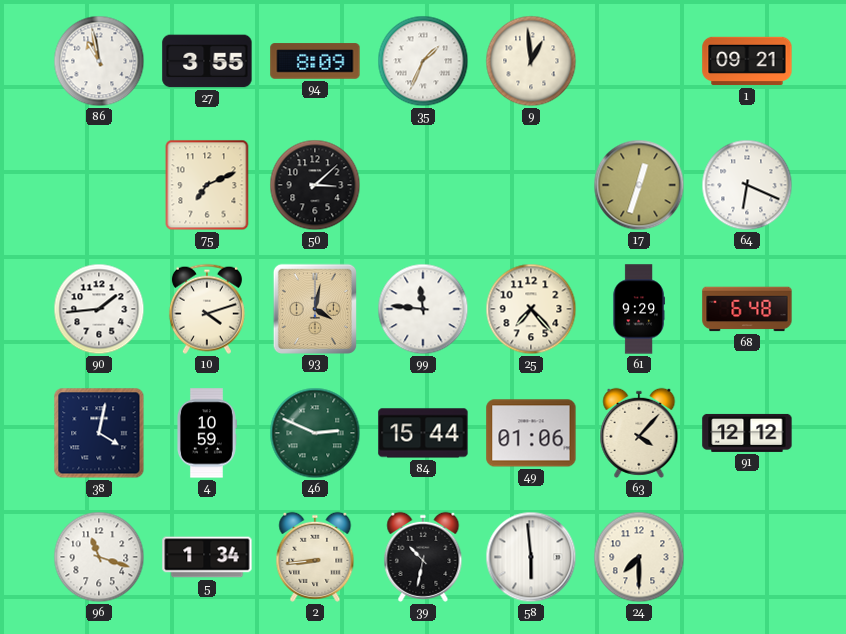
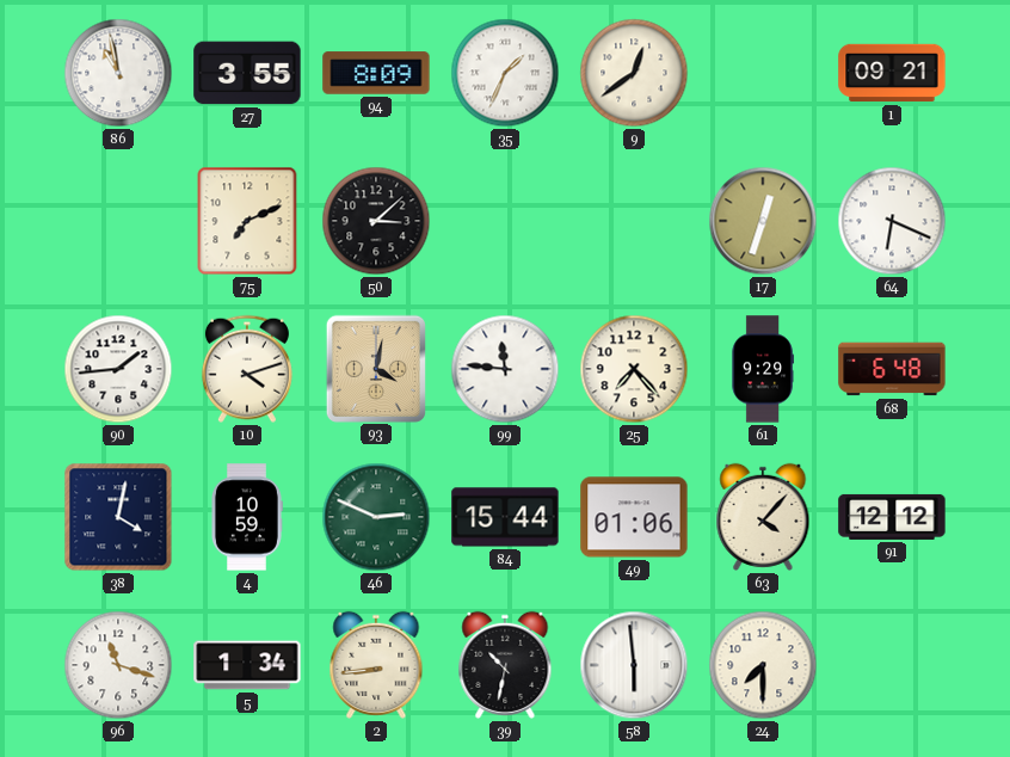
9: 12:59 -> 12:39
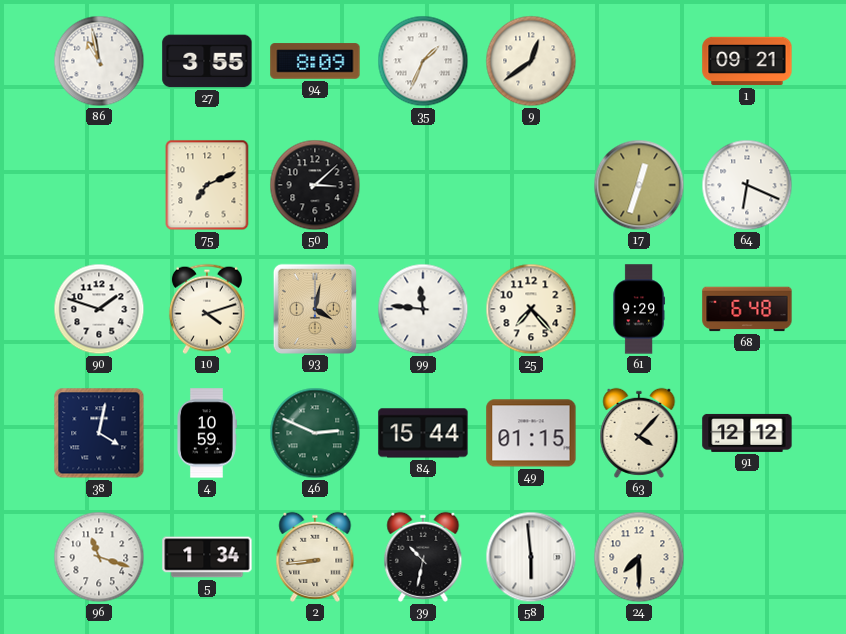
90: 1:44 -> 1:48
49: 01:06 -> 01:15
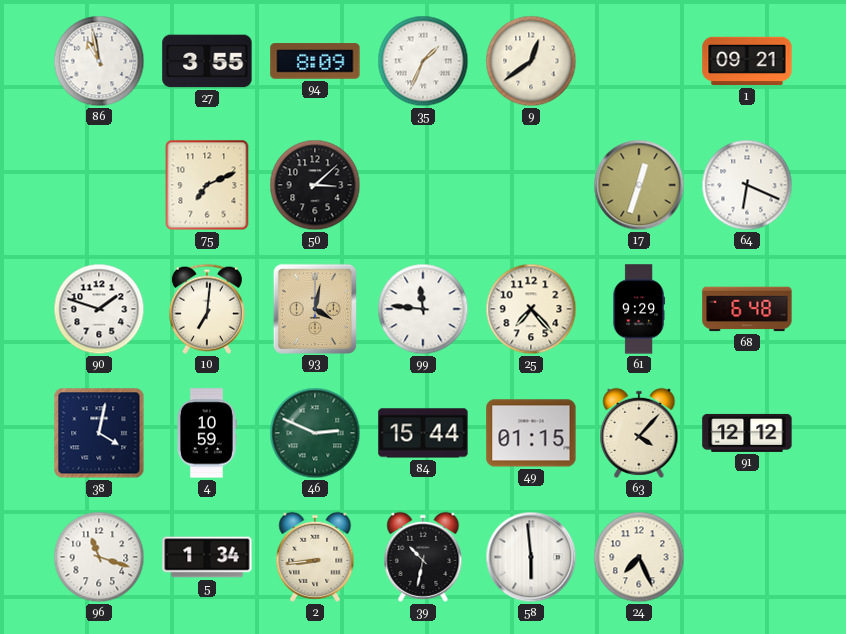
10: 4:12 -> 7:01
24: 7:30 -> 7:26
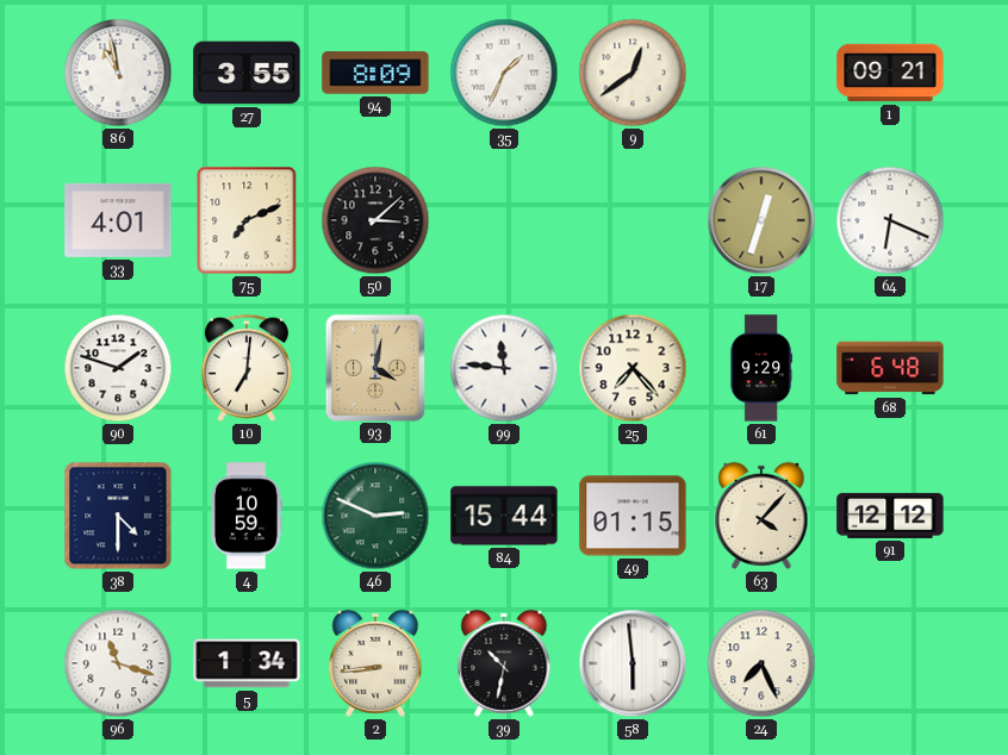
33: none -> 4:01
38: 4:02 -> 4:30
